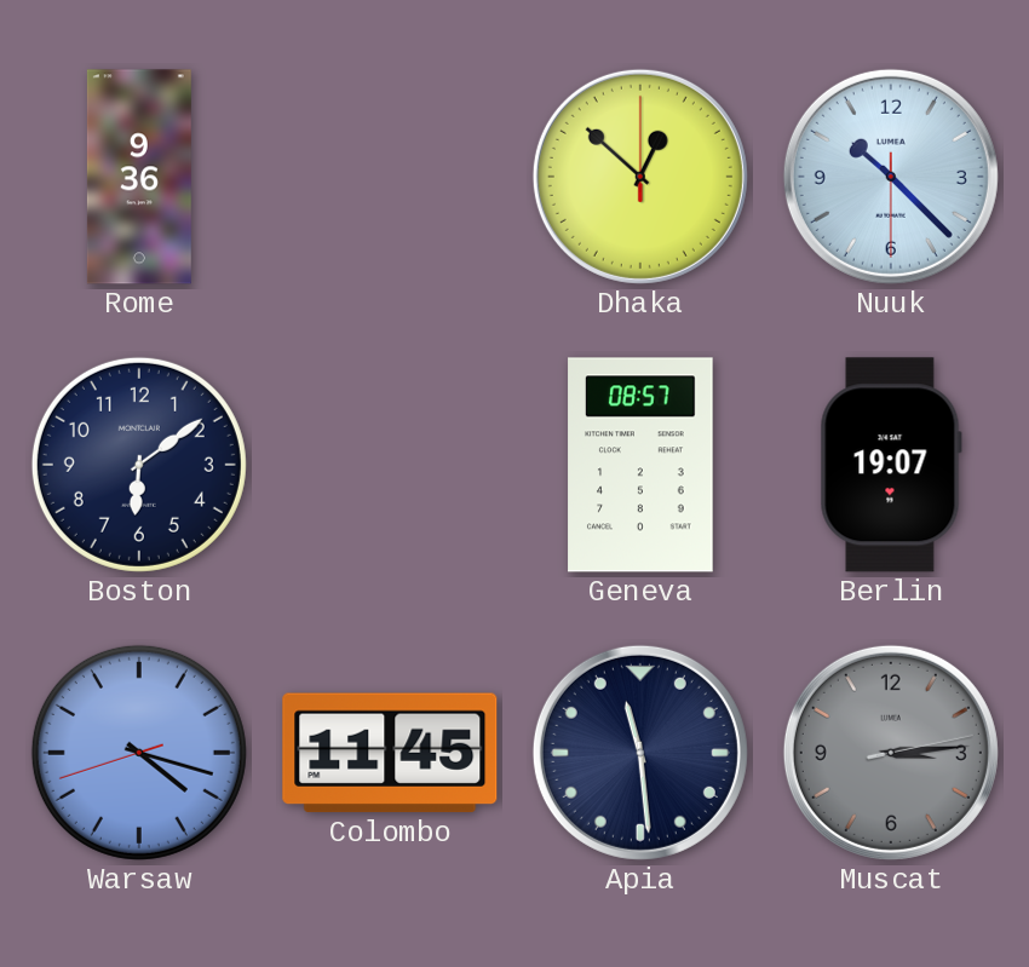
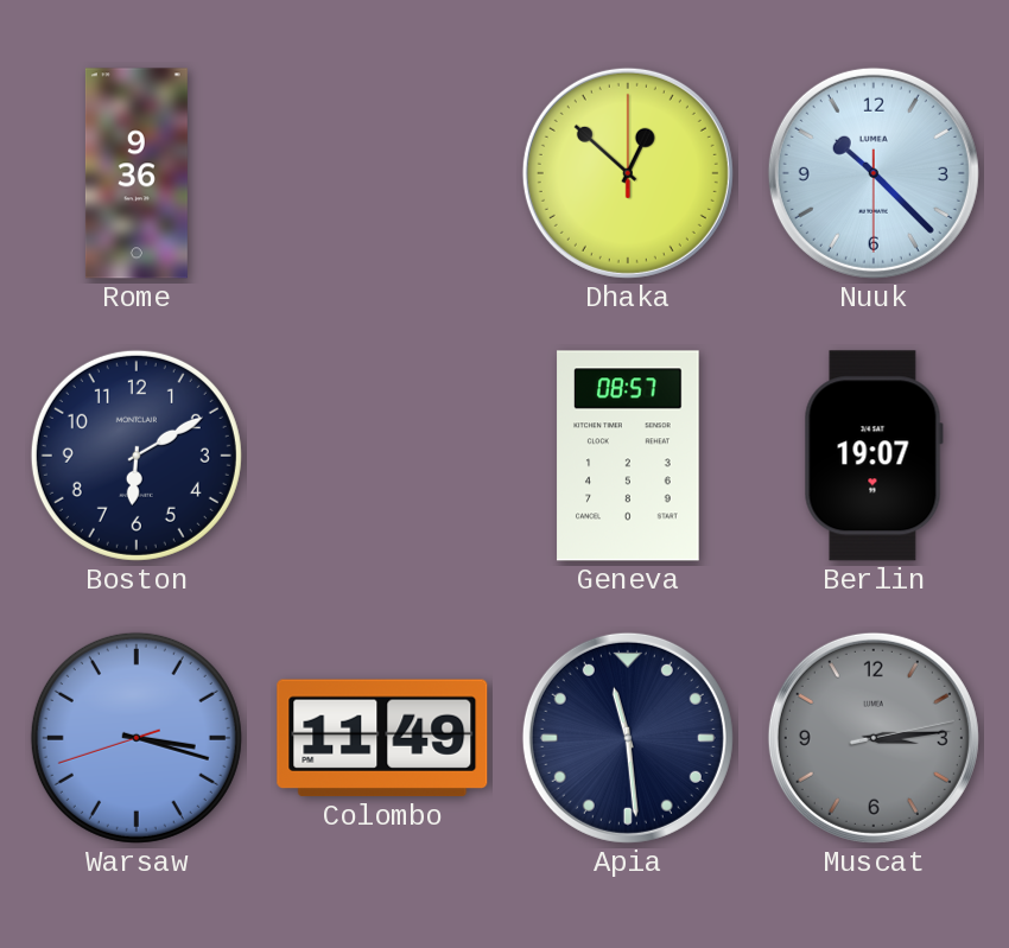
Boston: 6:09 -> 6:10
Warsaw: 4:17 -> 3:17
Colombo: 11:45 -> 11:49
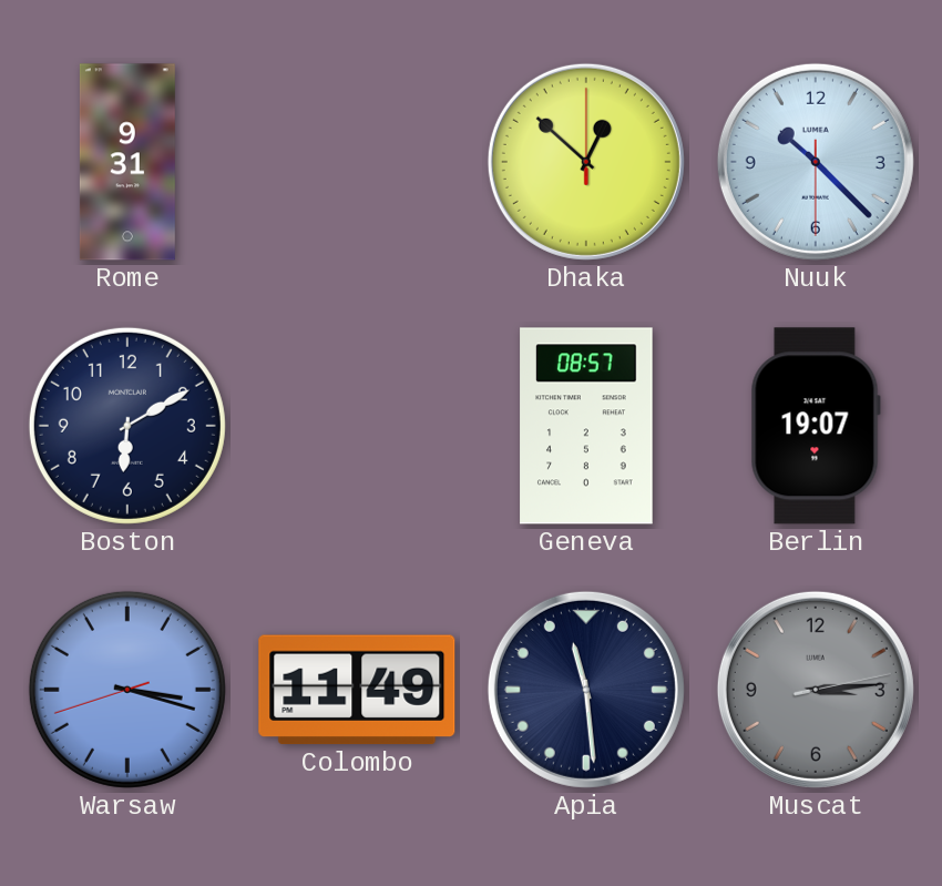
Rome: 9:36 -> 9:31
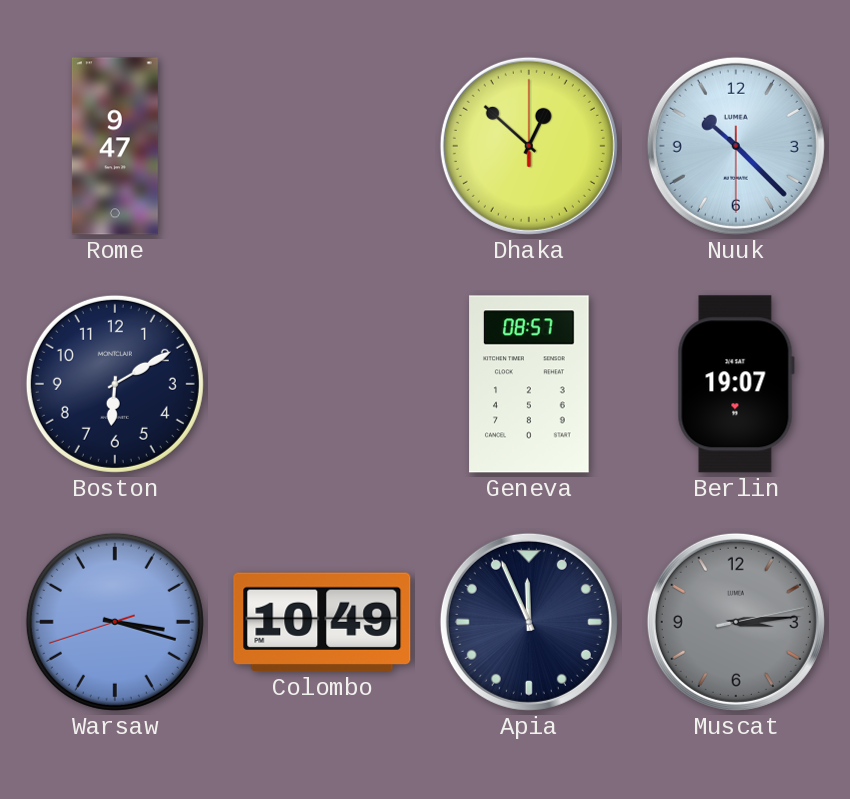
Rome: 9:31 -> 9:47
Colombo: 11:49 -> 10:49
Apia: 11:29 -> 11:56
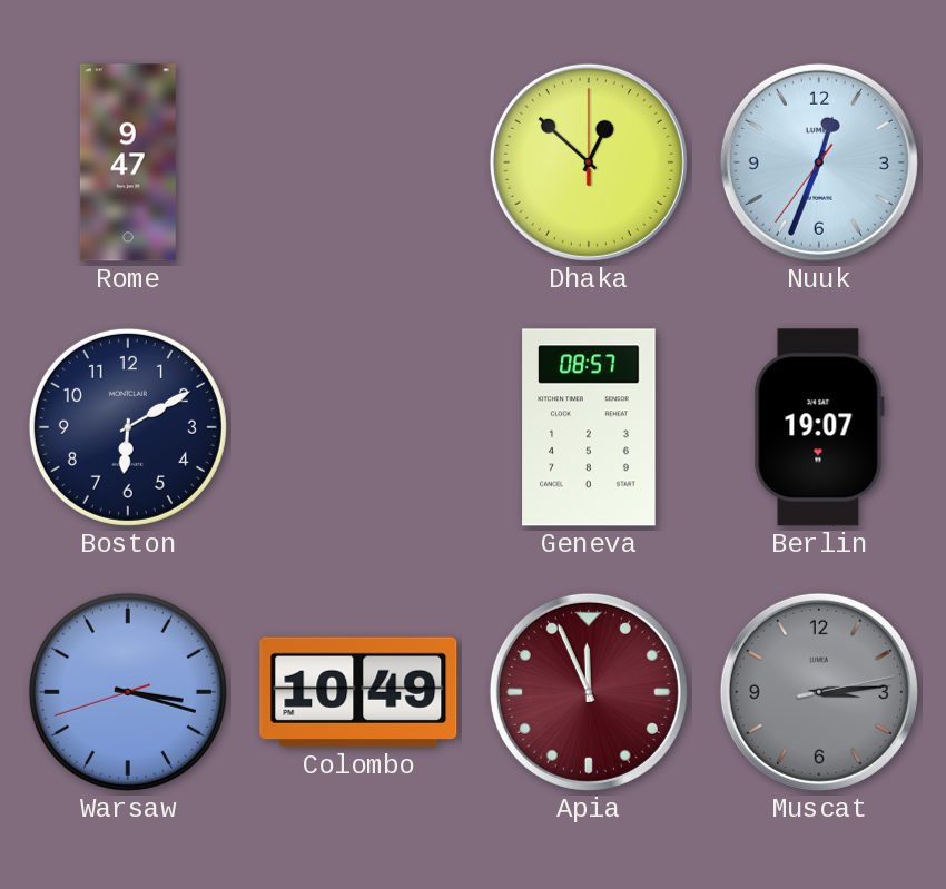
Nuuk: 10:22 -> 12:33
Apia dial: navy -> burgundy
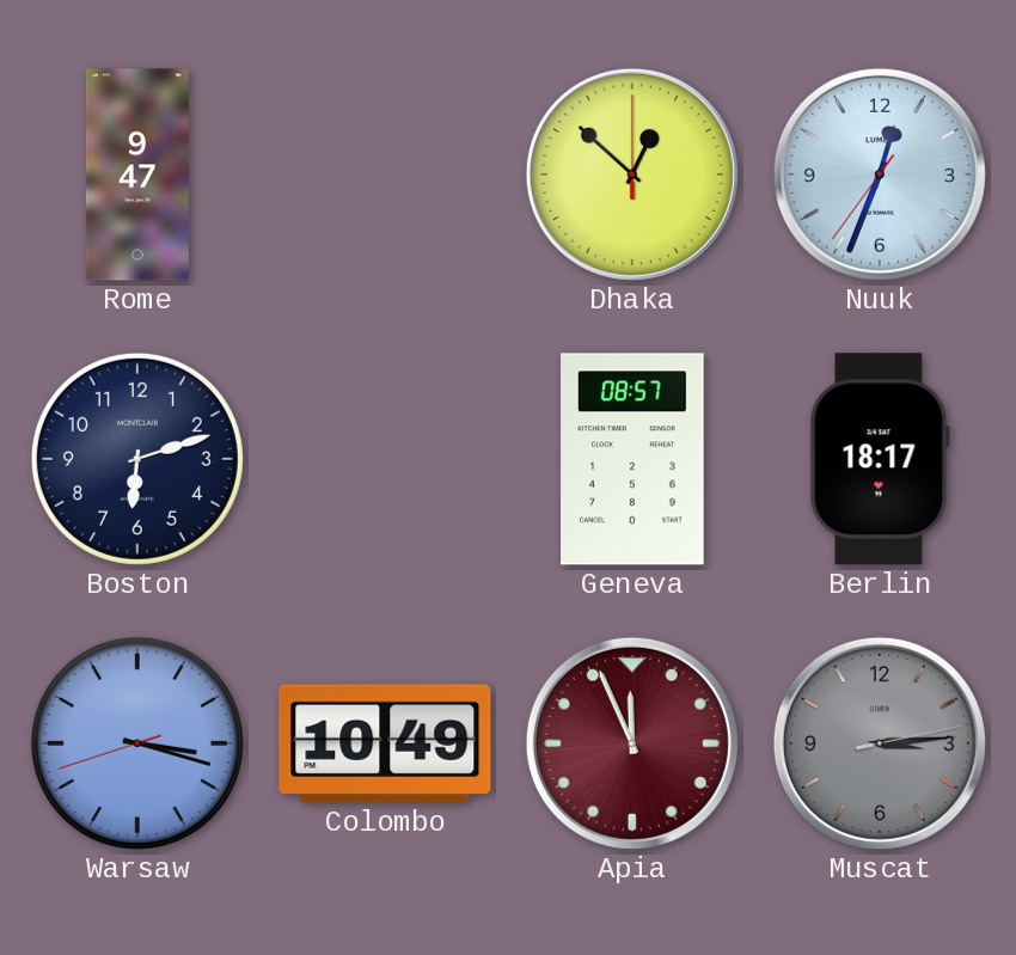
Boston: 6:10 -> 6:12
Berlin: 19:07 -> 18:17
